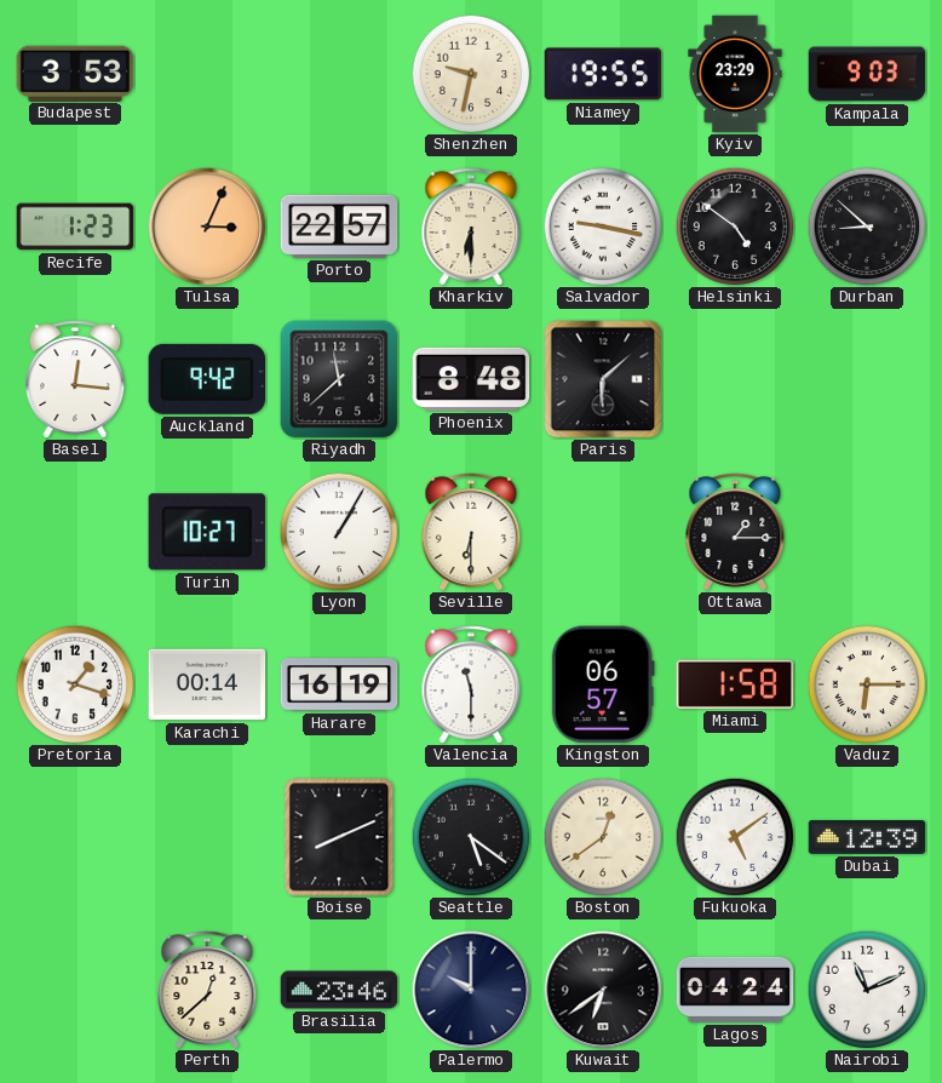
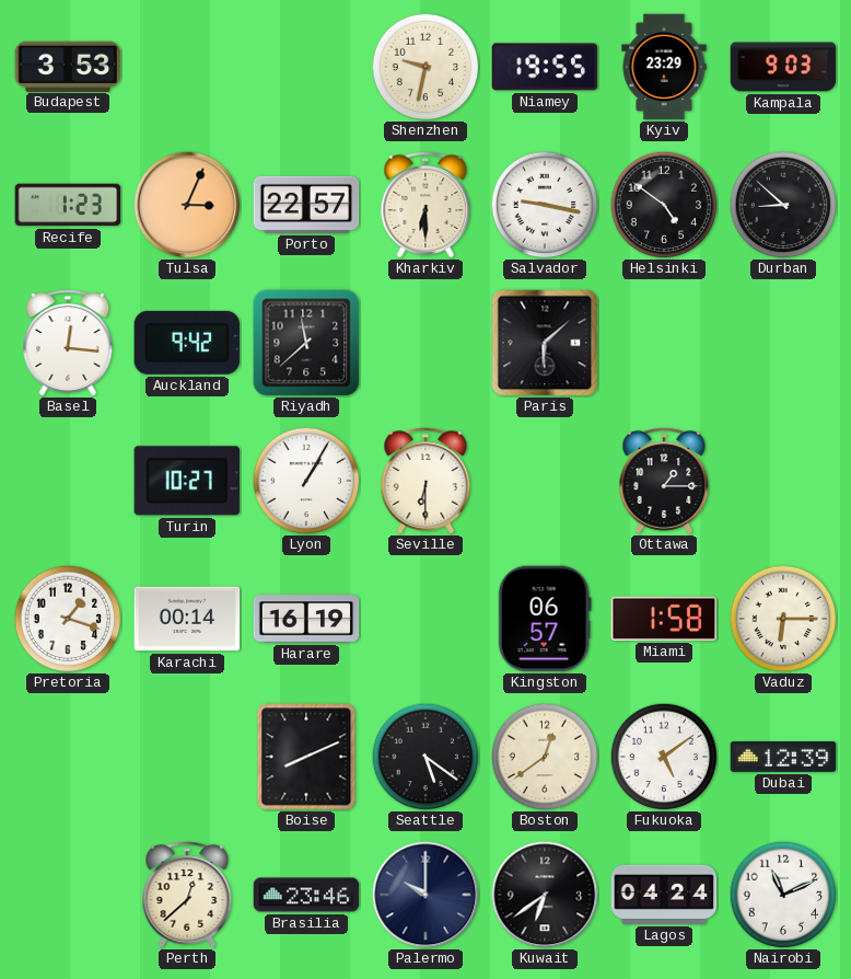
Phoenix: 8:48 -> none
Valencia: 11:30 -> none
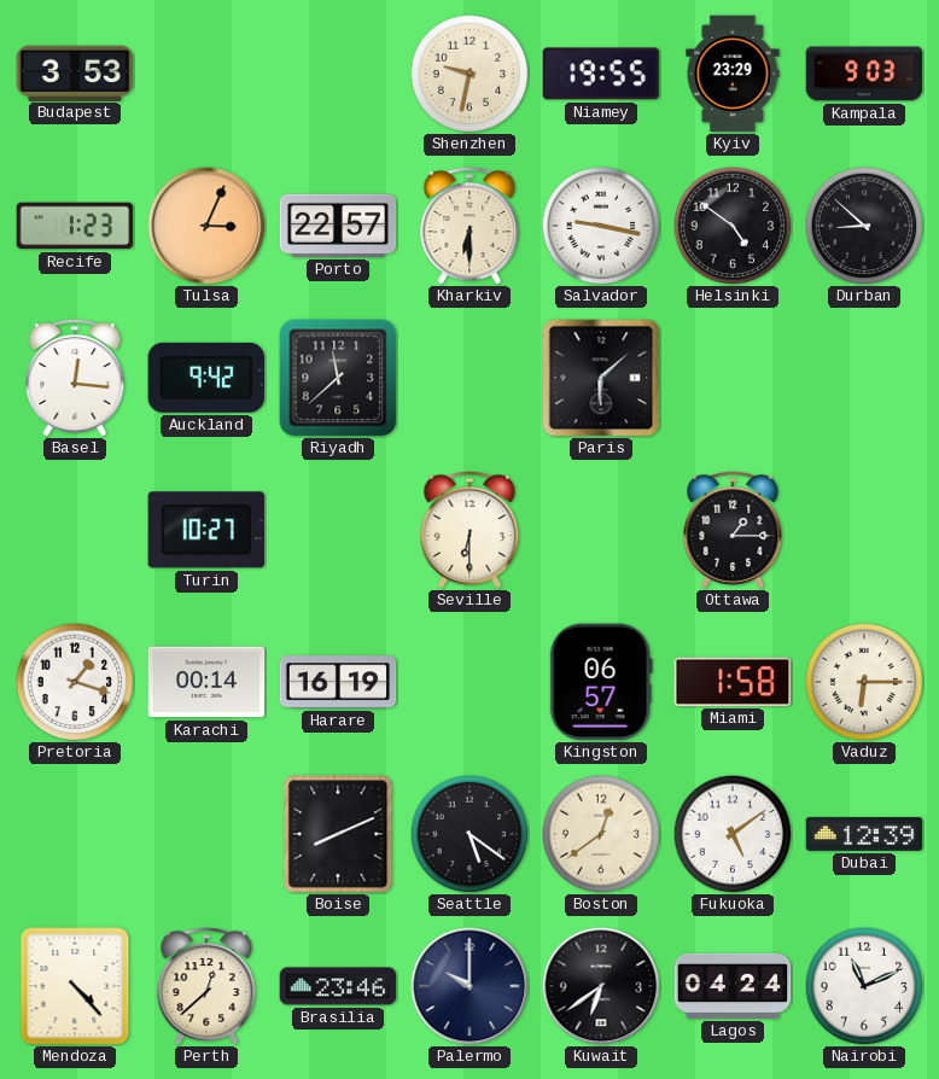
Lyon: 1:05 -> none
Mendoza: none -> 4:23
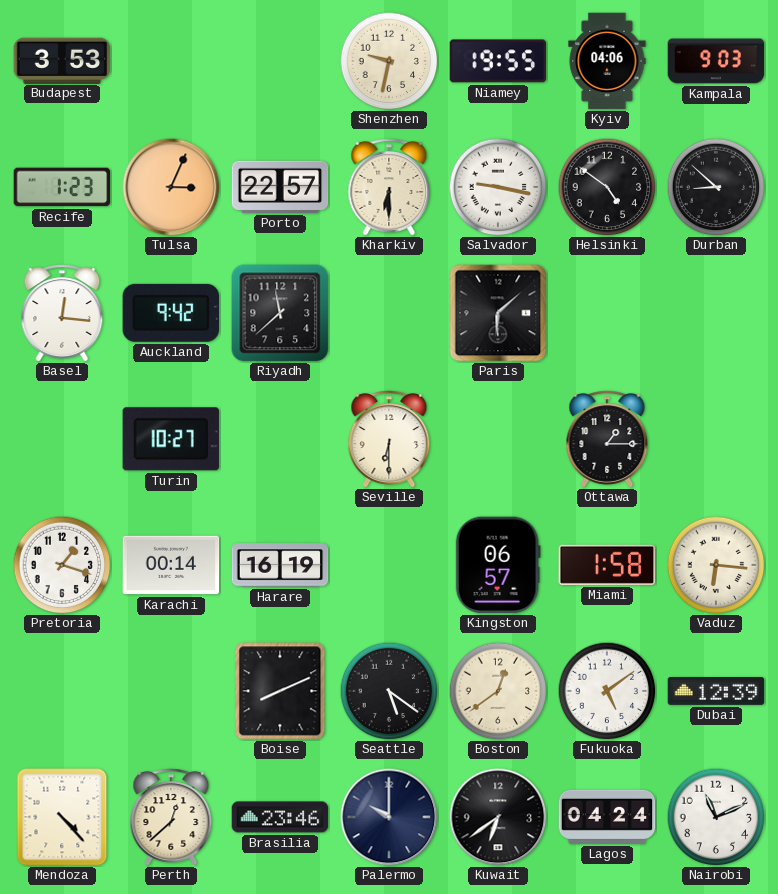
Kyiv: 23:29 -> 04:06
Vaduz: 6:15 -> 6:16
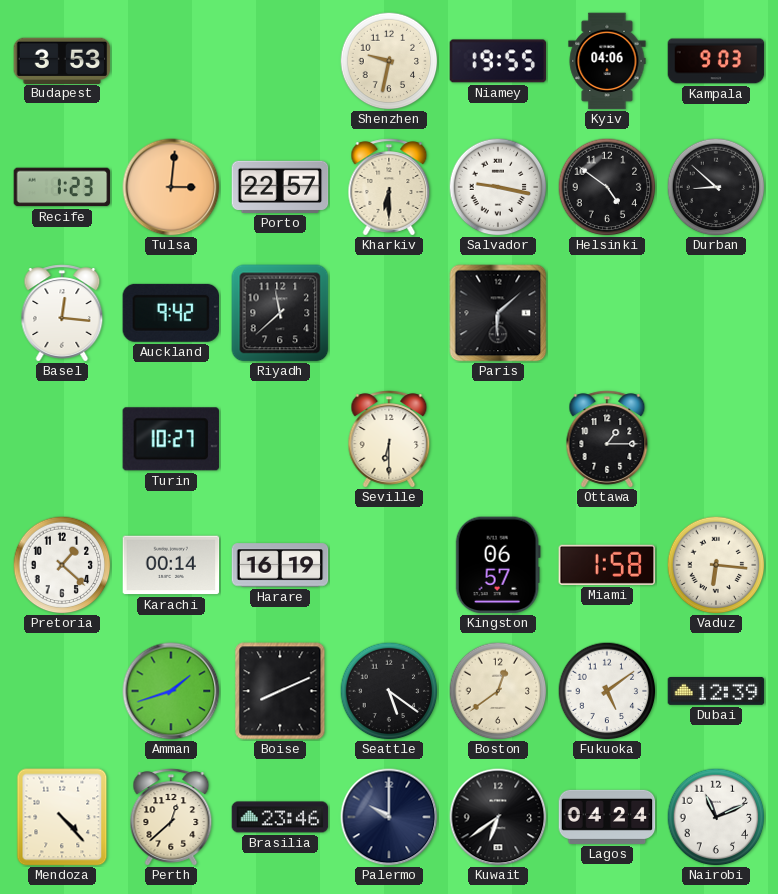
Tulsa: 3:04 -> 3:01
Pretoria: 1:18 -> 1:22
Amman: none -> 1:42
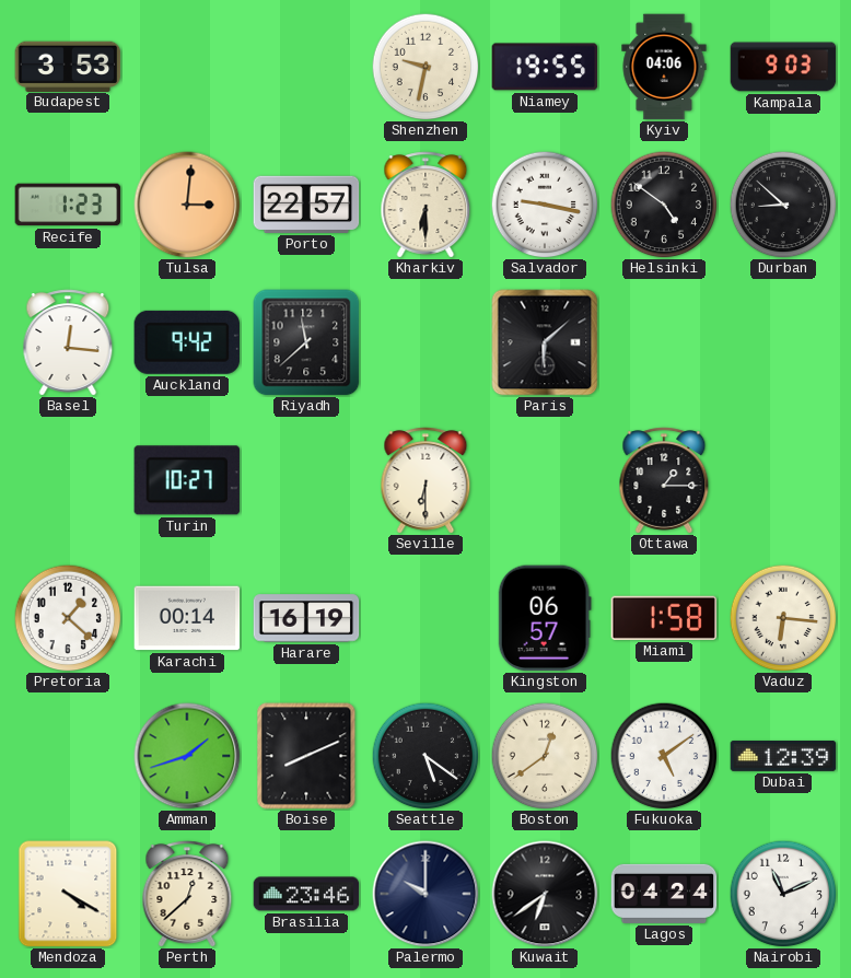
Mendoza: 4:23 -> 4:20
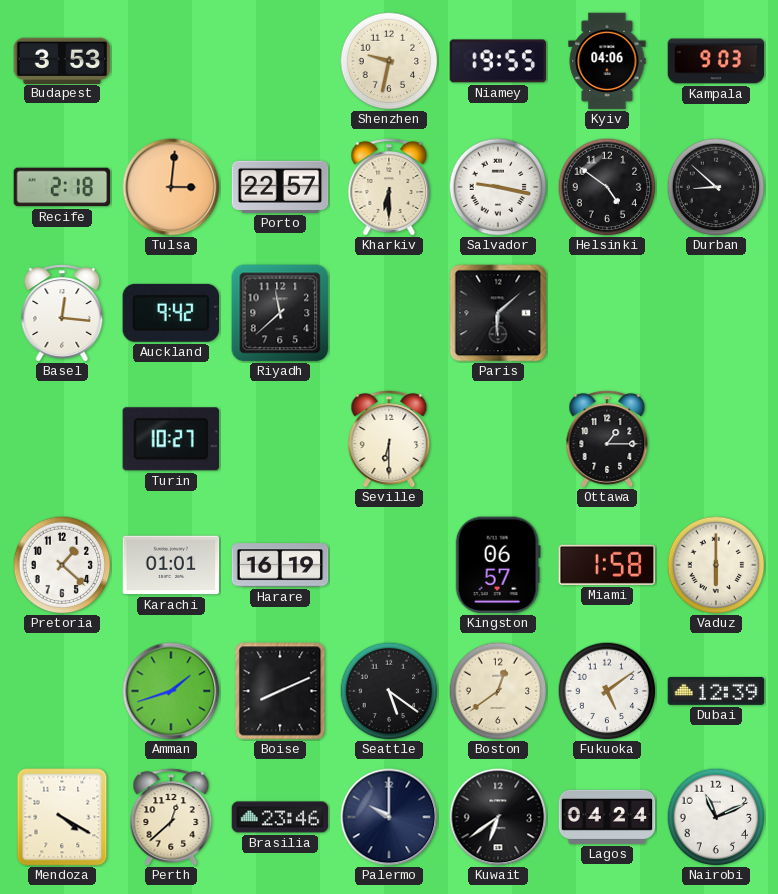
Recife: 1:23 -> 2:18
Karachi: 00:14 -> 01:01
Vaduz: 6:16 -> 6:00
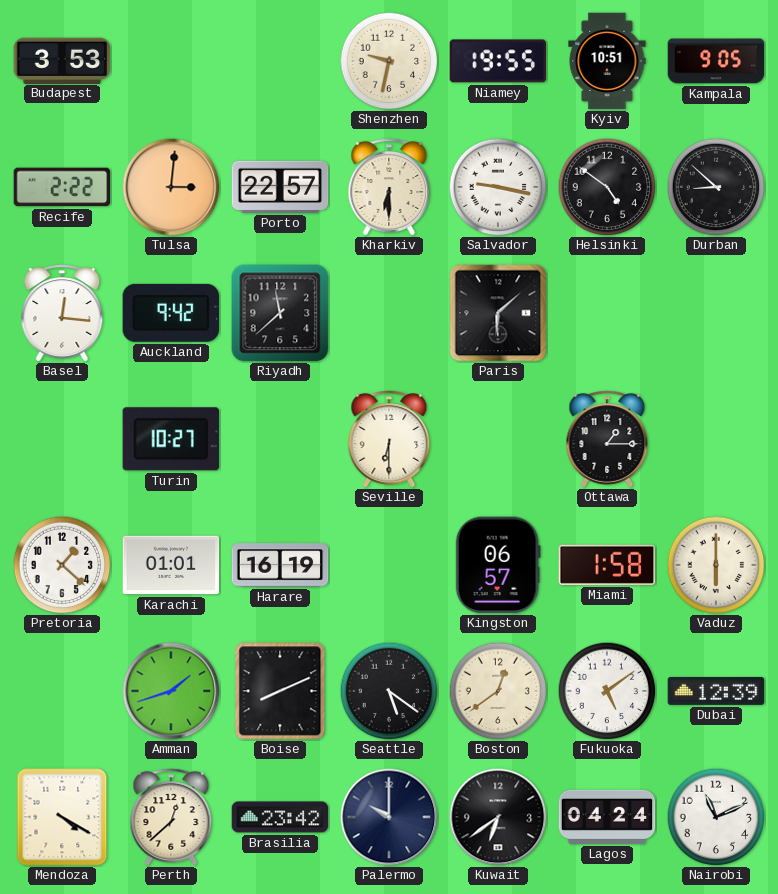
Kyiv: 04:06 -> 10:51
Kampala: 9:03 -> 9:05
Recife: 2:18 -> 2:22
Brasilia: 23:46 -> 23:42
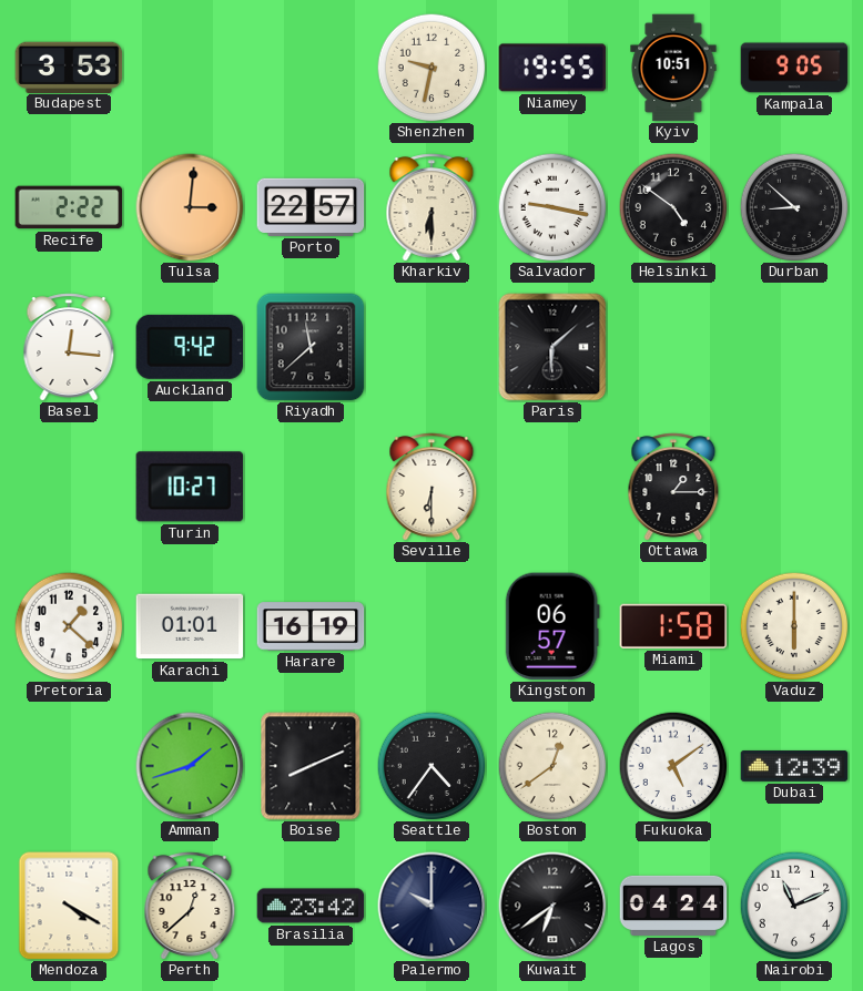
Seattle: 5:21 -> 4:36
